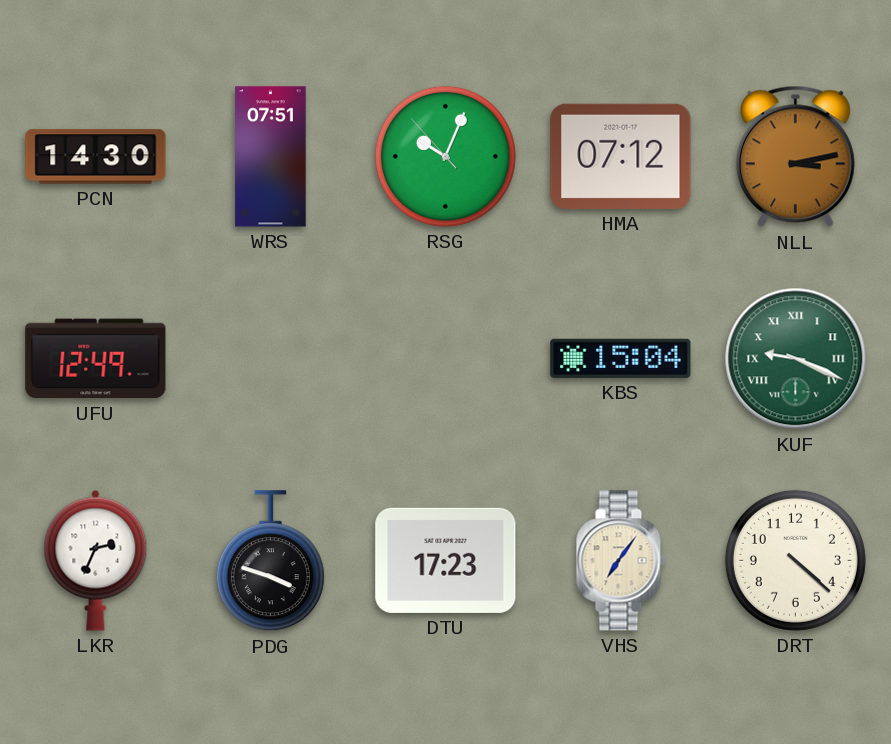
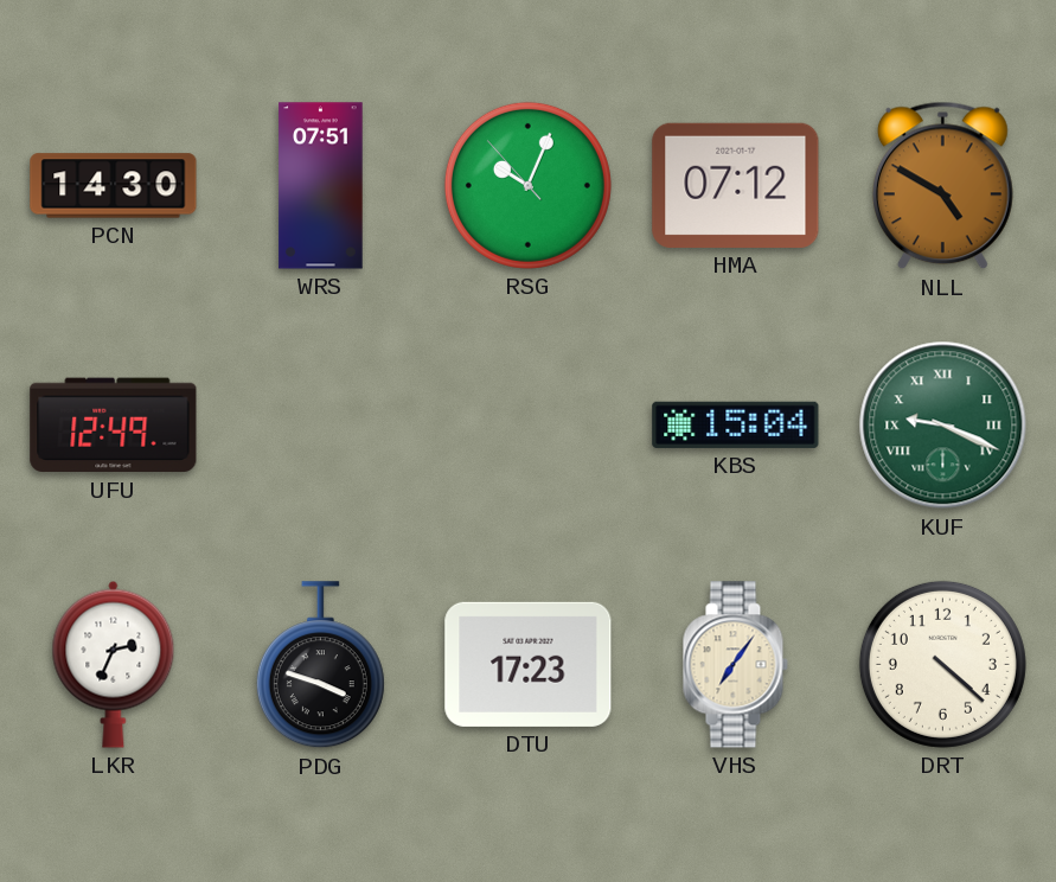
NLL: 3:13 -> 4:50
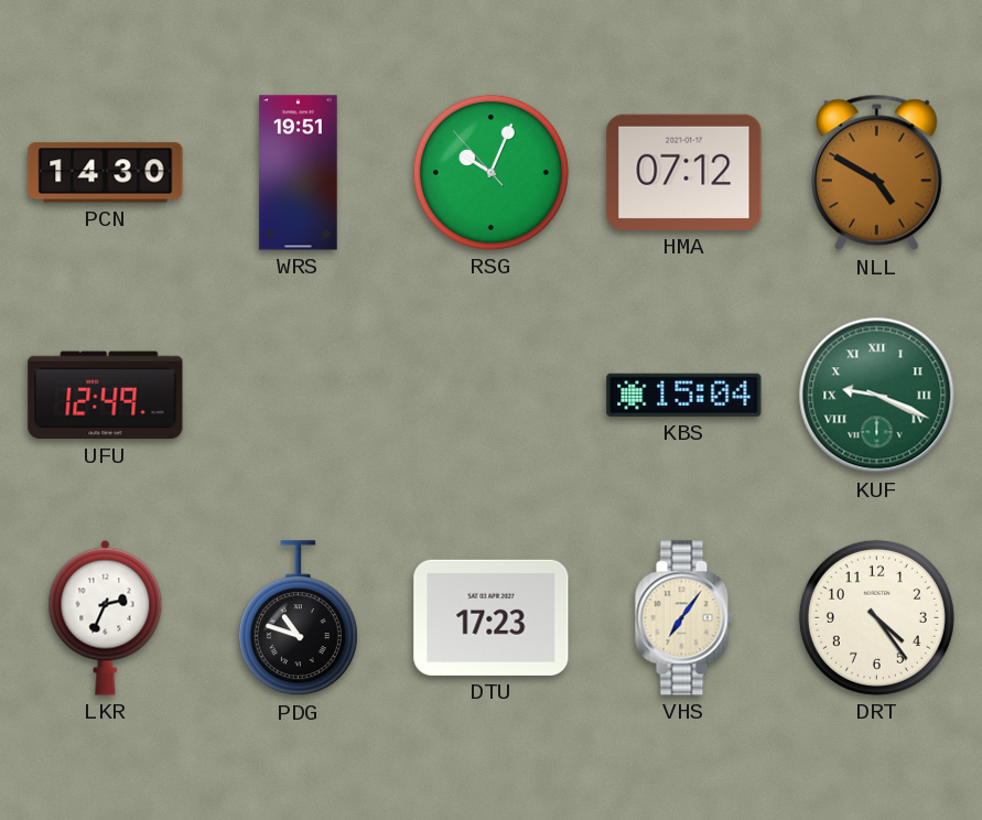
WRS: 07:51 -> 19:51
PDG: 3:48 -> 10:48
DRT: 4:22 -> 4:24
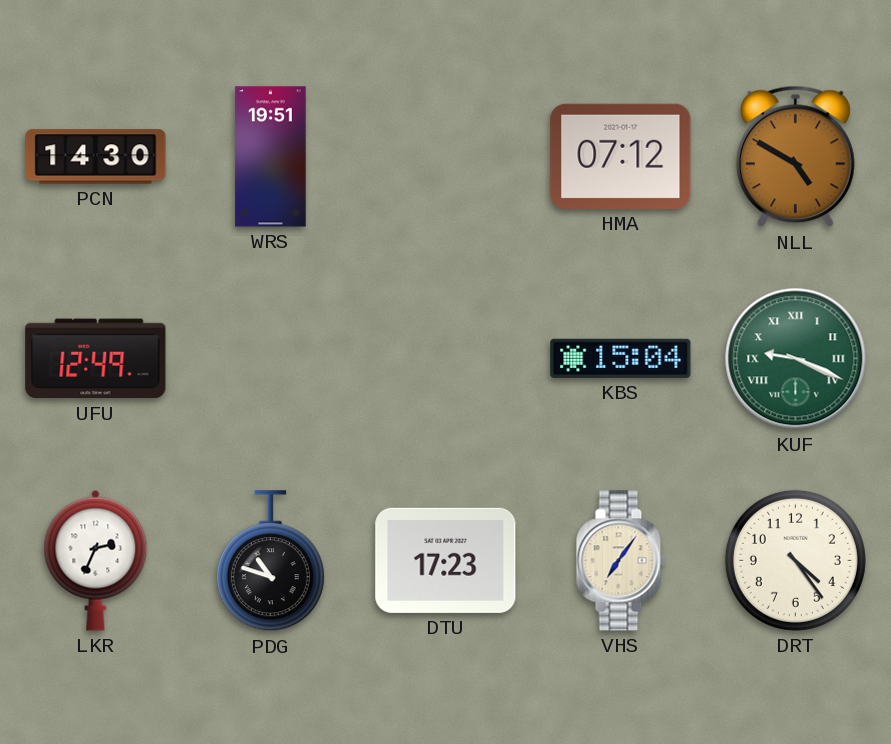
RSG: 10:03 -> none
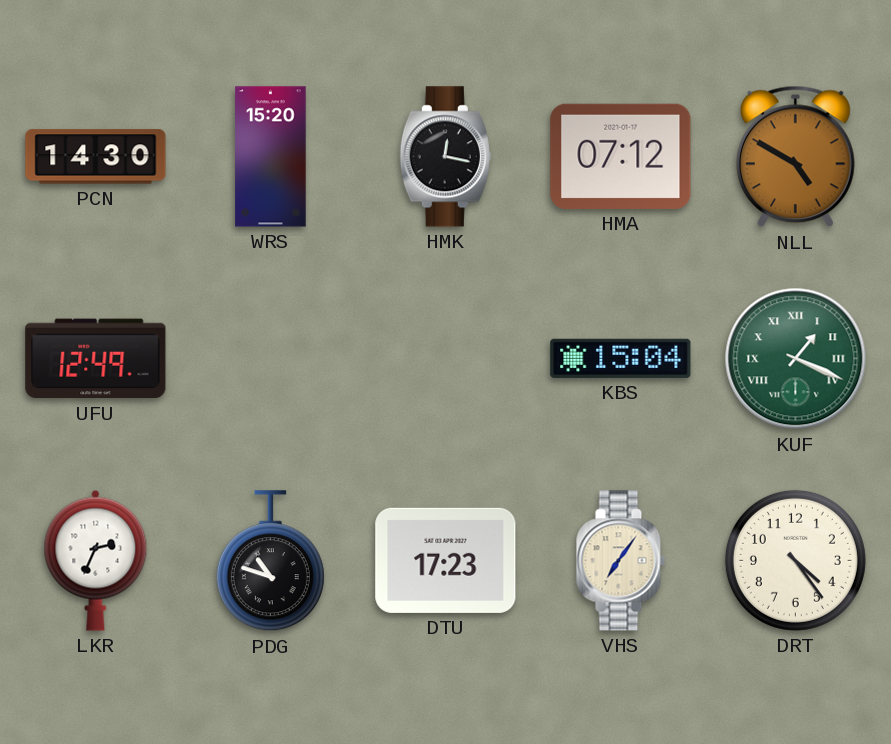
WRS: 19:51 -> 15:20
HMK: none -> 12:17
KUF: 9:19 -> 1:19
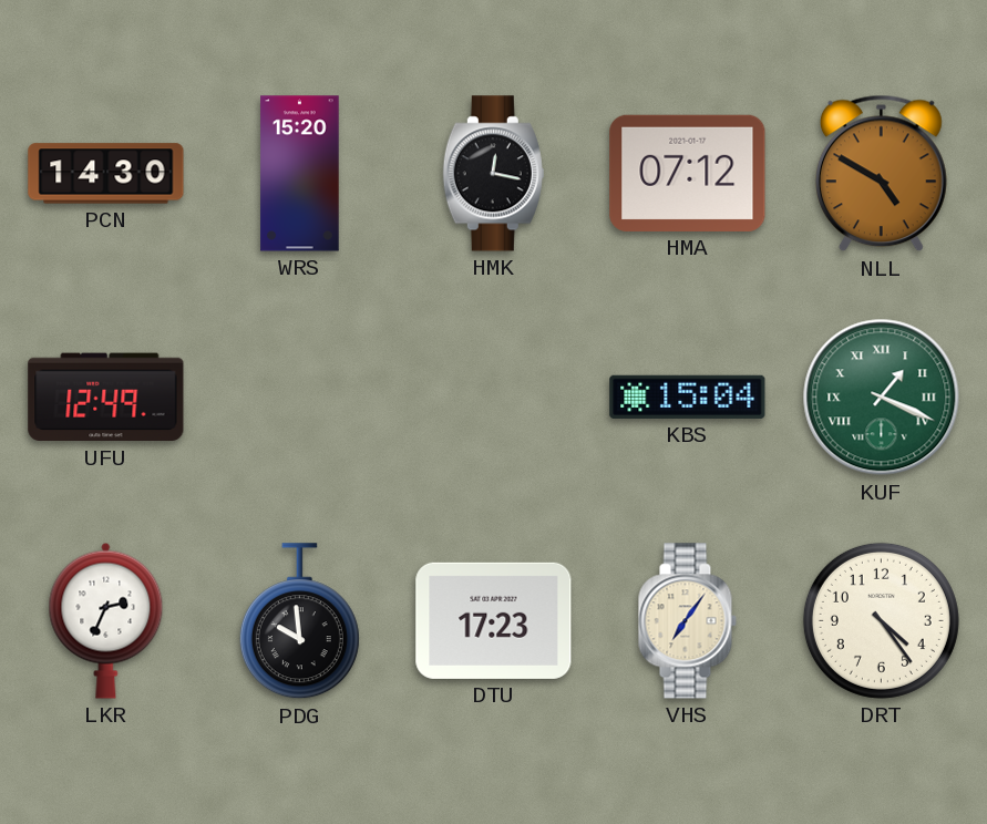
PDG: 10:48 -> 9:59
